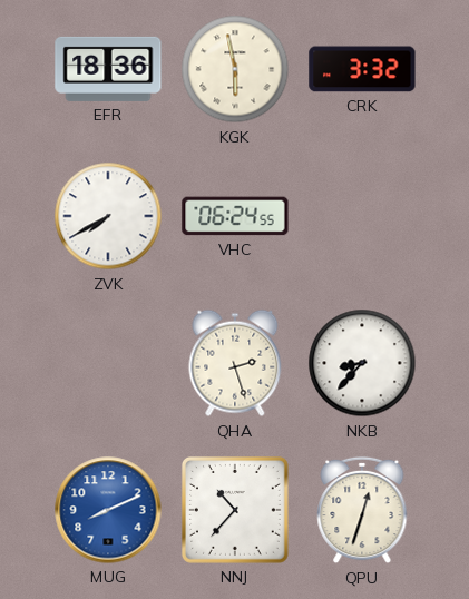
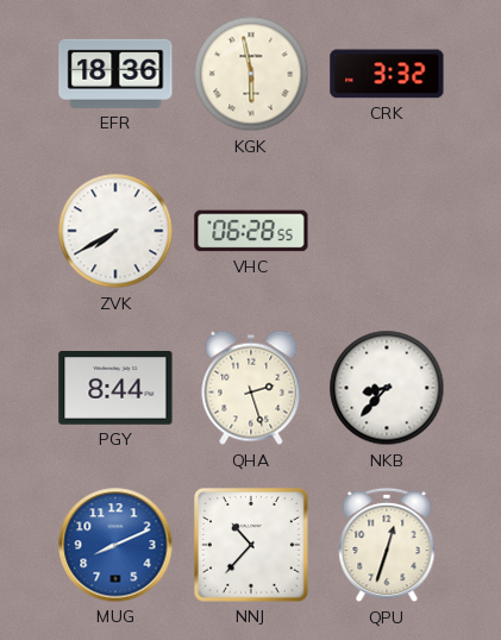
VHC: 06:24 -> 06:28
PGY: none -> 8:44
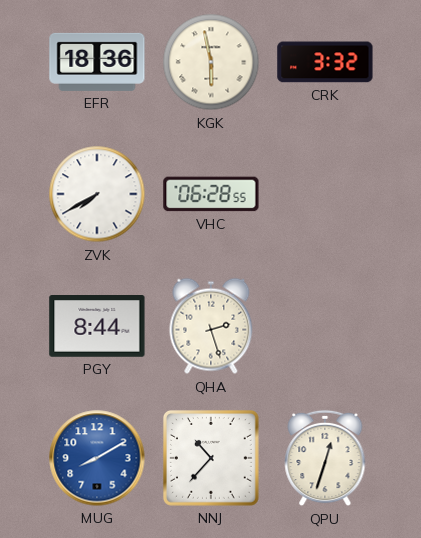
NKB: 8:37 -> none
MUG: 8:11 -> 8:10
